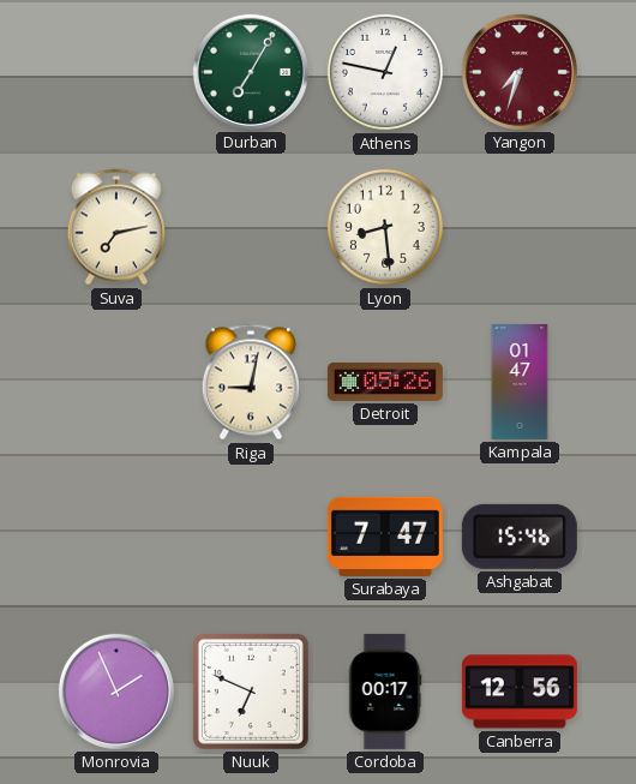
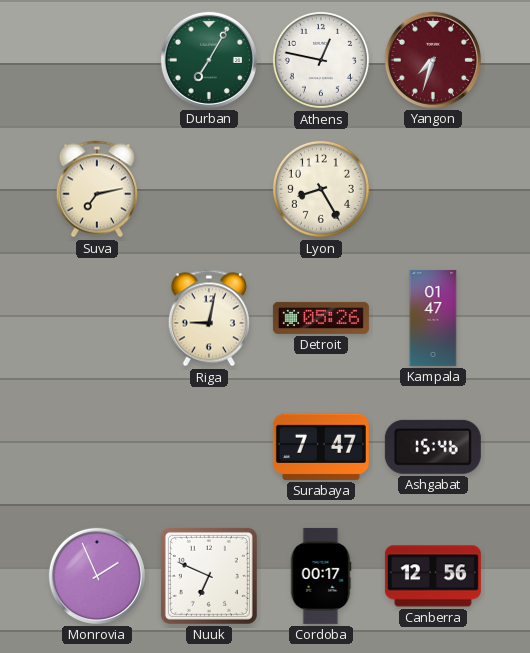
Lyon: 8:29 -> 8:25
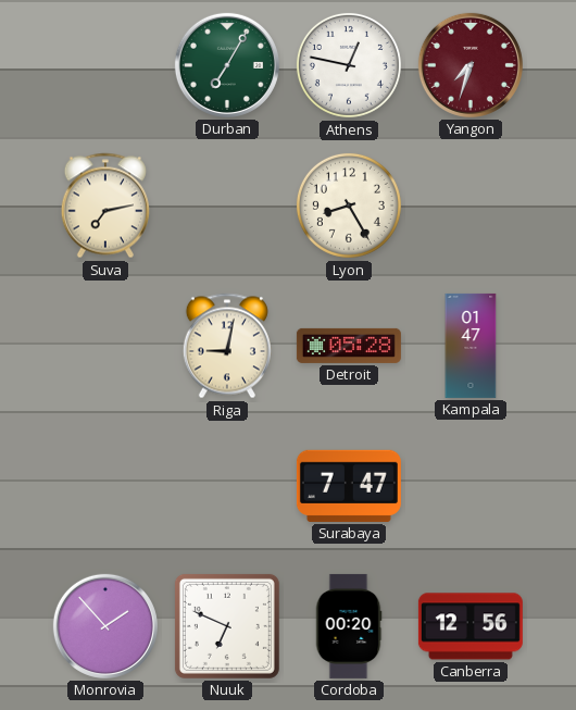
Detroit: 05:26 -> 05:28
Ashgabat: 15:46 -> none
Monrovia: 1:56 -> 1:53
Cordoba: 00:17 -> 00:20
